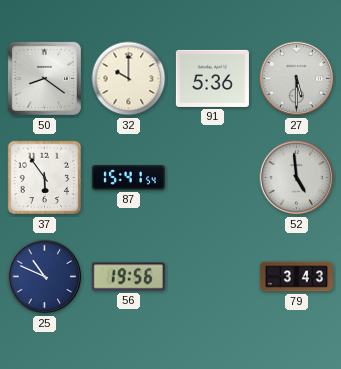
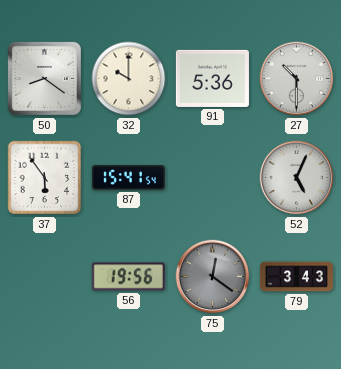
27: 5:30 -> 10:30
52: 4:59 -> 5:04
25: 10:49 -> none
75: none -> 12:21
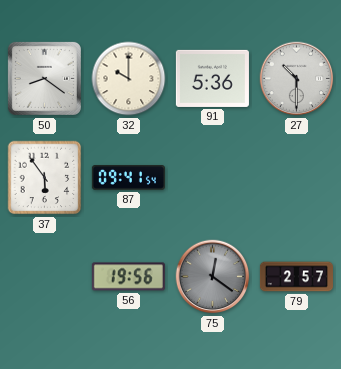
87: 15:41 -> 09:41
52: 5:04 -> none
79: 3:43 -> 2:57
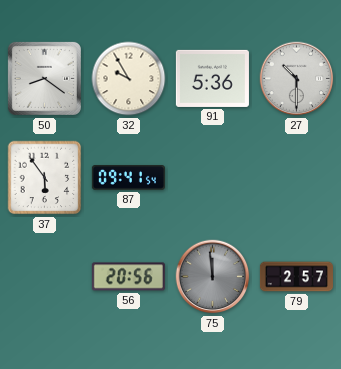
32: 10:00 -> 9:55
56: 19:56 -> 20:56
75: 12:21 -> 11:59
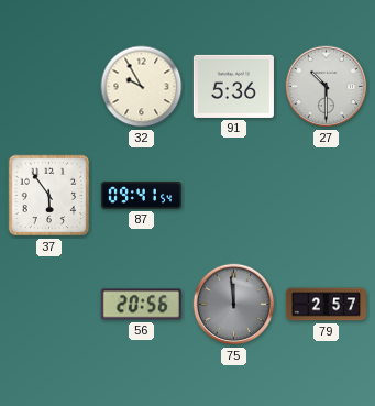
50: 8:21 -> none
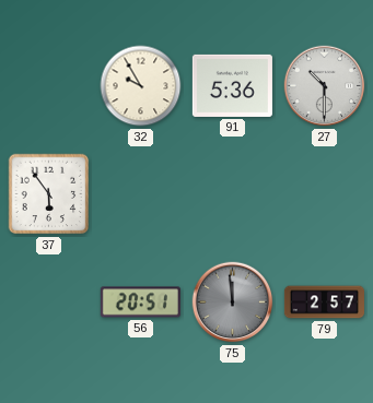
87: 09:41 -> none
56: 20:56 -> 20:51
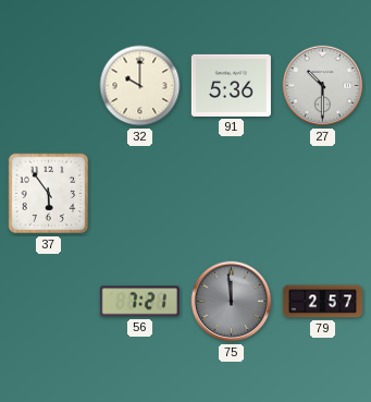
32: 9:55 -> 10:00
56: 20:51 -> 7:21
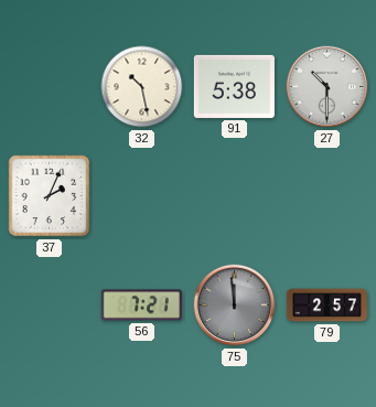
32: 10:00 -> 10:28
91: 5:36 -> 5:38
37: 5:54 -> 2:04
